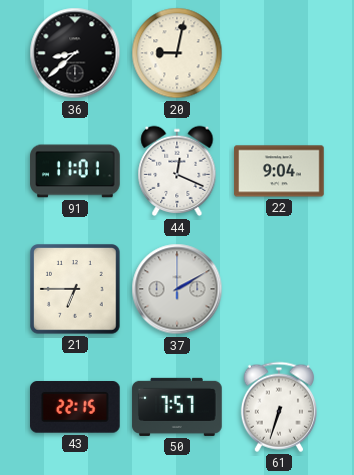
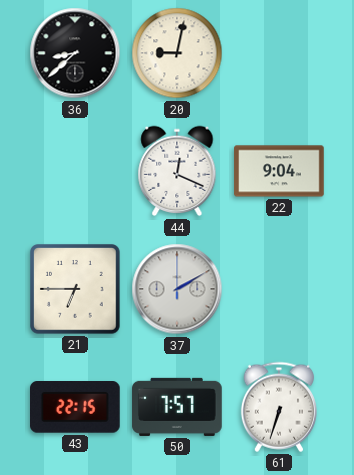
91: 11:01 -> none
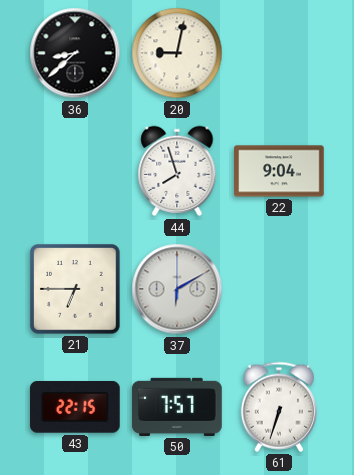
44: 12:19 -> 7:57
37: 2:10 -> 6:10
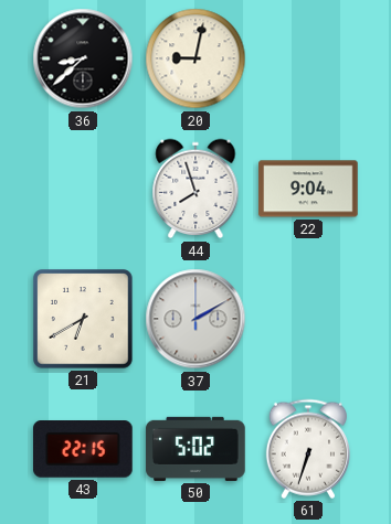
21: 6:45 -> 6:40
37: 6:10 -> 2:10
50: 7:57 -> 5:02
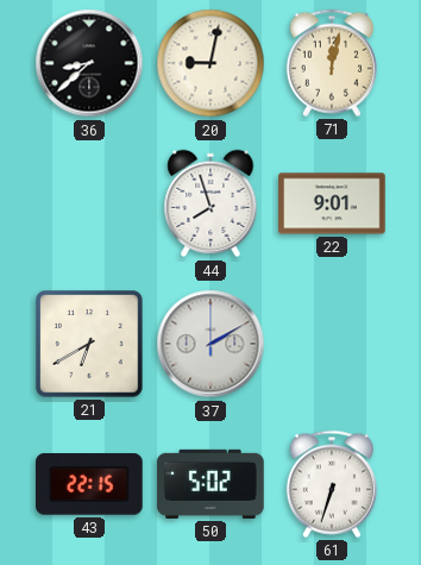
71: none -> 12:02
22: 9:04 -> 9:01
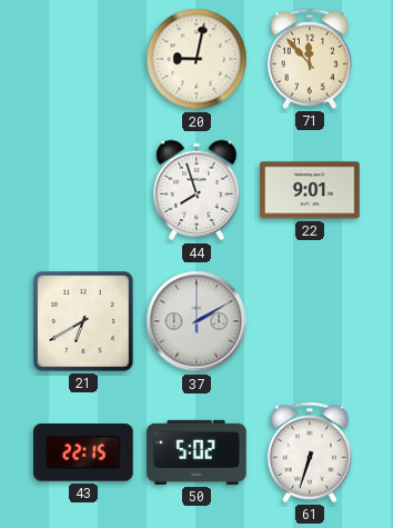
36: 8:38 -> none
71: 12:02 -> 11:53
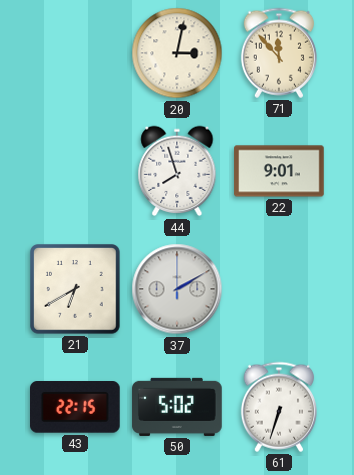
20: 9:02 -> 3:02
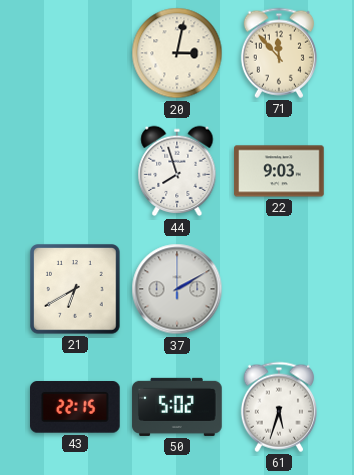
22: 9:01 -> 9:03
61: 6:33 -> 5:33
